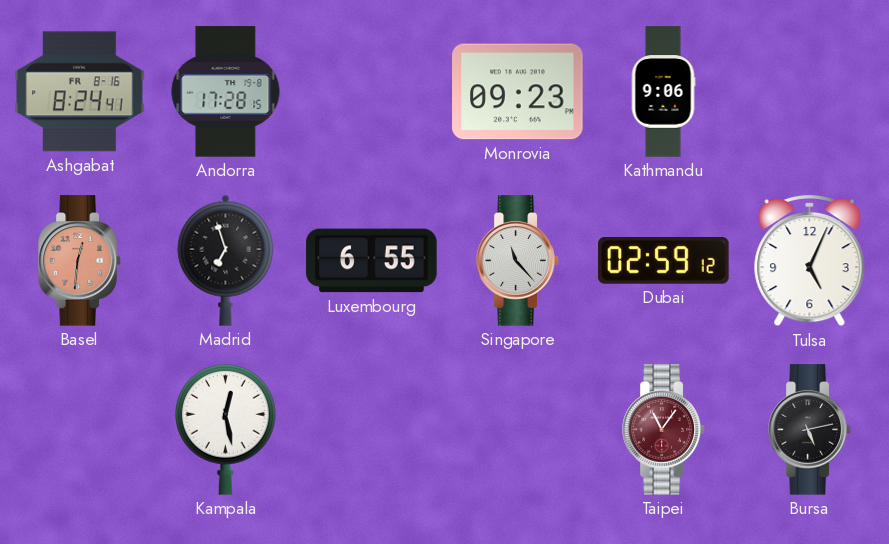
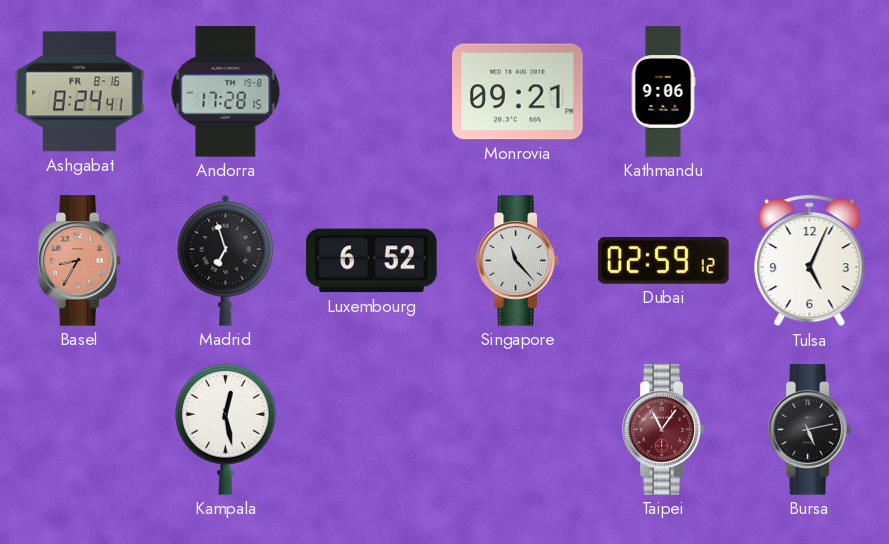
Monrovia: 09:23 -> 09:21
Basel: 12:31 -> 8:35
Luxembourg: 6:55 -> 6:52
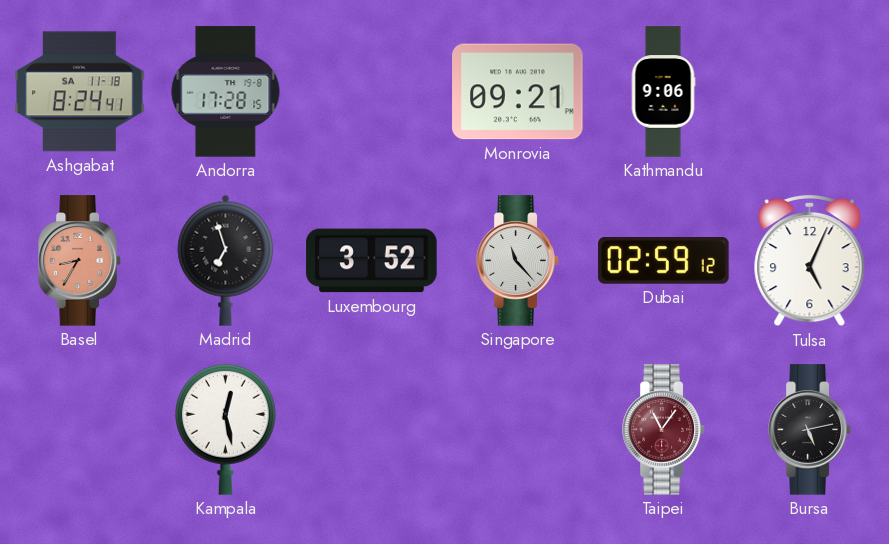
Ashgabat date: FR 8-16 -> SA 11-18
Luxembourg: 6:52 -> 3:52
